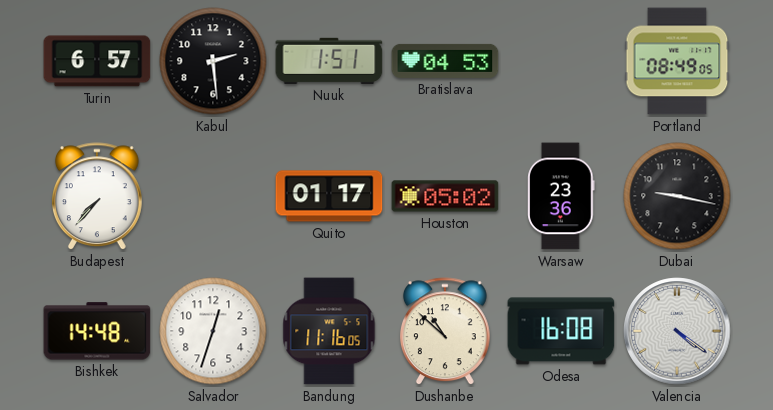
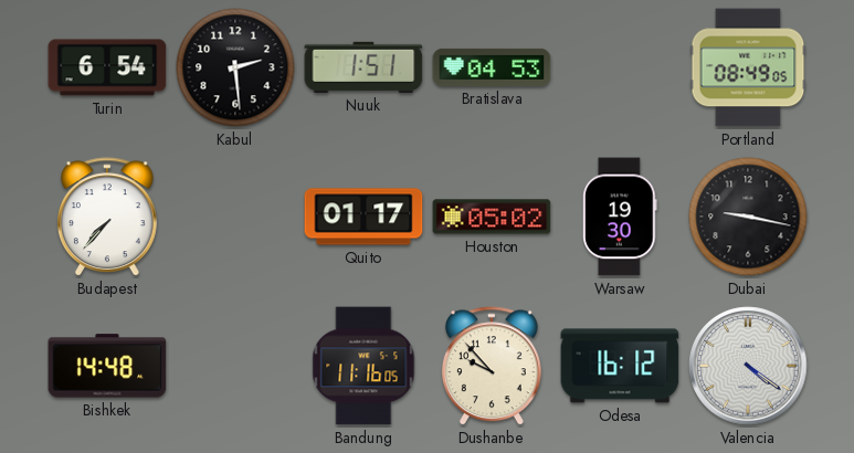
Turin: 6:57 -> 6:54
Warsaw: 23:36 -> 19:30
Salvador: 12:33 -> none
Dushanbe: 10:52 -> 9:53
Odesa: 16:08 -> 16:12
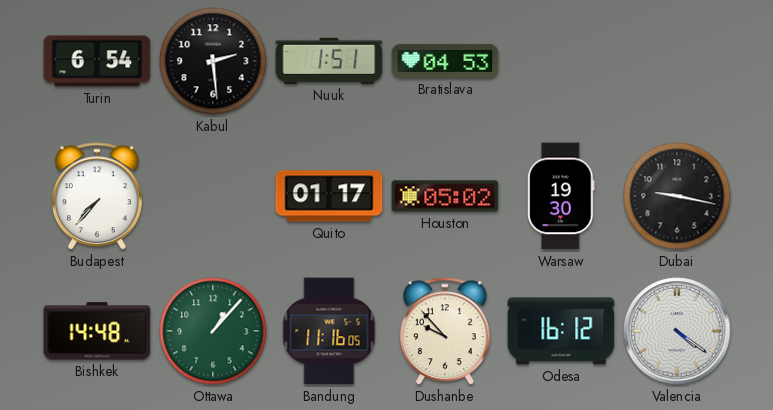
Portland: 08:49 -> none
Ottawa: none -> 1:07
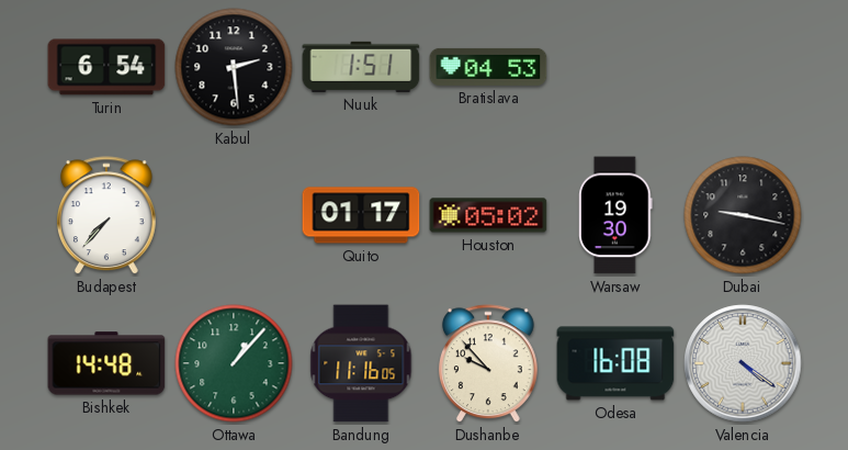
Odesa: 16:12 -> 16:08
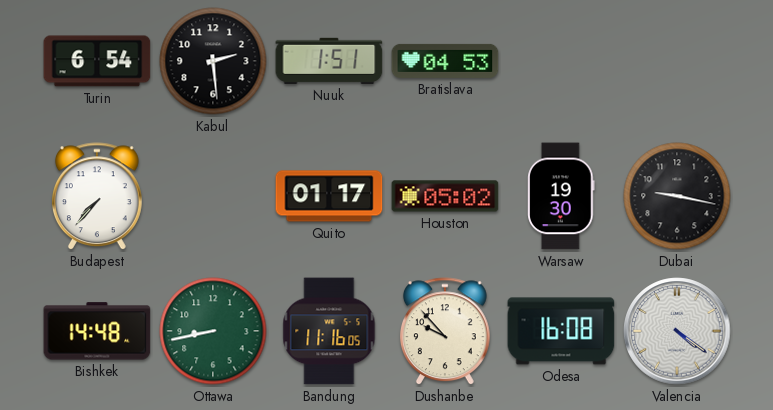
Ottawa: 1:07 -> 8:43
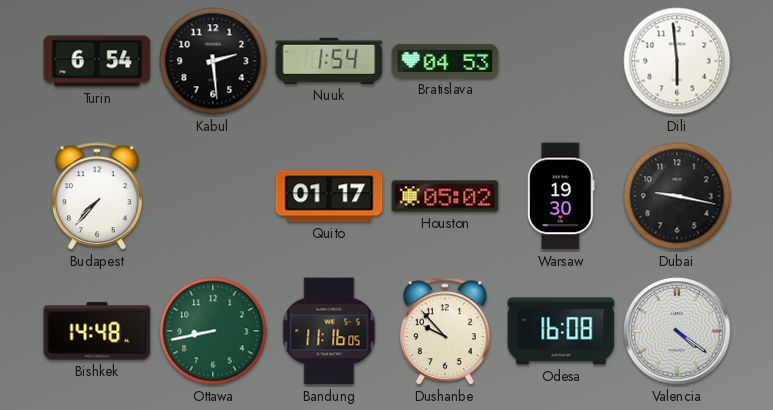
Nuuk: 1:51 -> 1:54
Dili: none -> 5:59
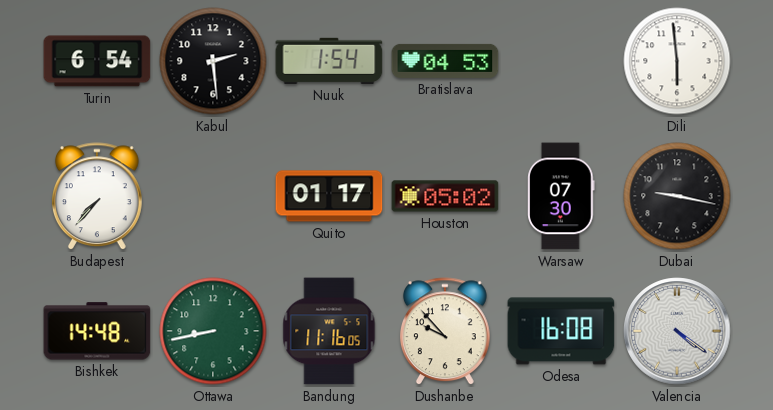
Warsaw: 19:30 -> 07:30
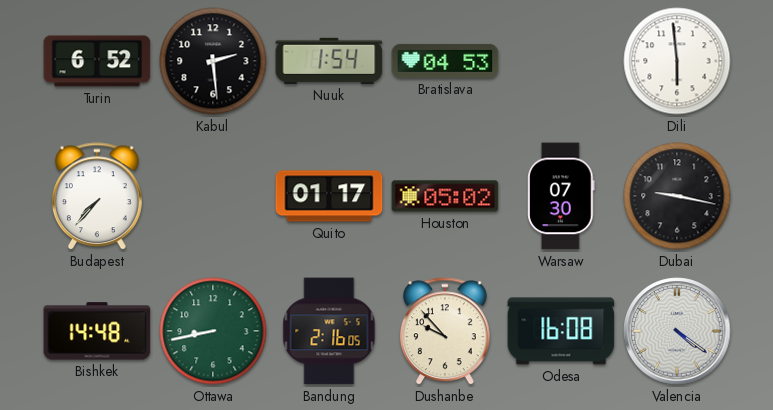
Turin: 6:54 -> 6:52
Bandung: 11:16 -> 2:16
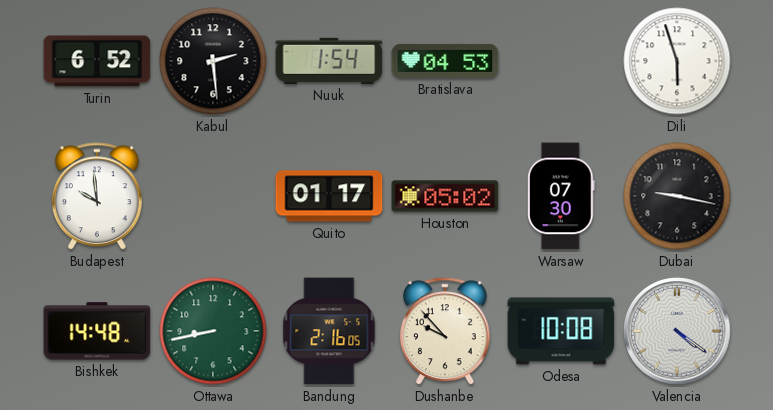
Dili: 5:59 -> 5:57
Budapest: 7:37 -> 9:59
Odesa: 16:08 -> 10:08
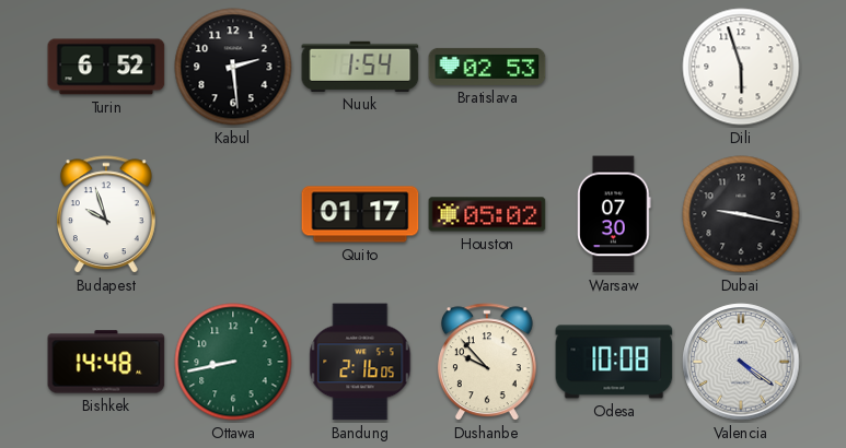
Bratislava: 04:53 -> 02:53
Budapest: 9:59 -> 9:57
